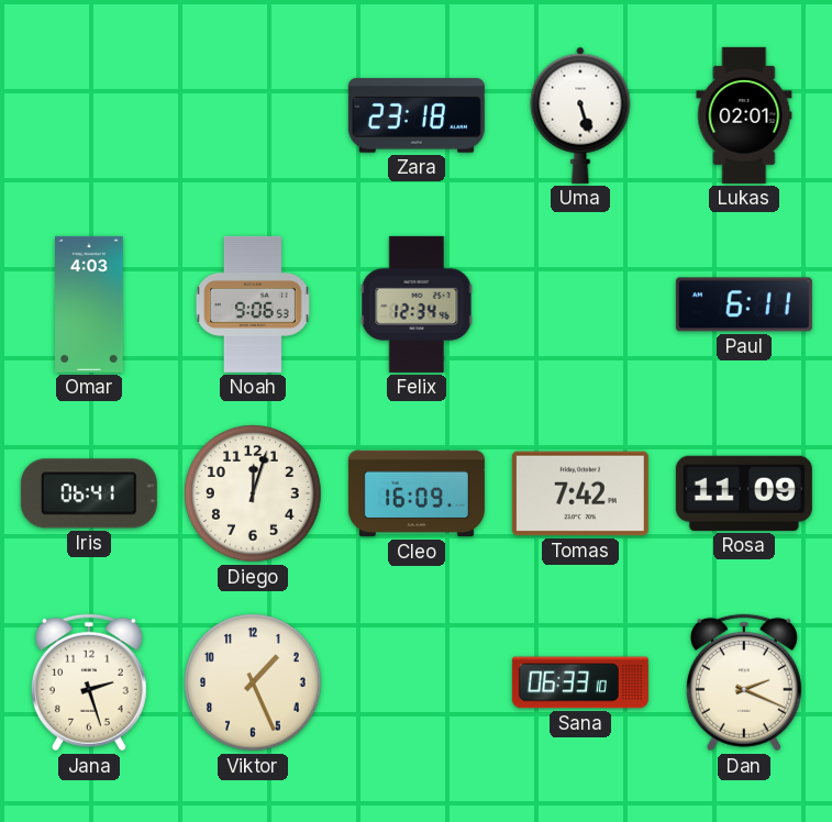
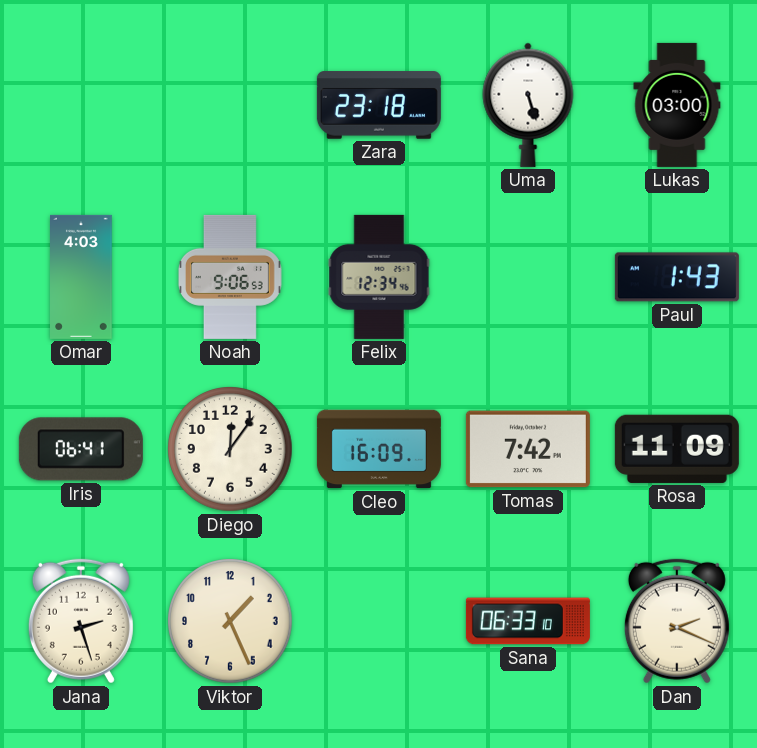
Lukas: 02:01 -> 03:00
Paul: 6:11 -> 1:43
Diego: 12:03 -> 12:06
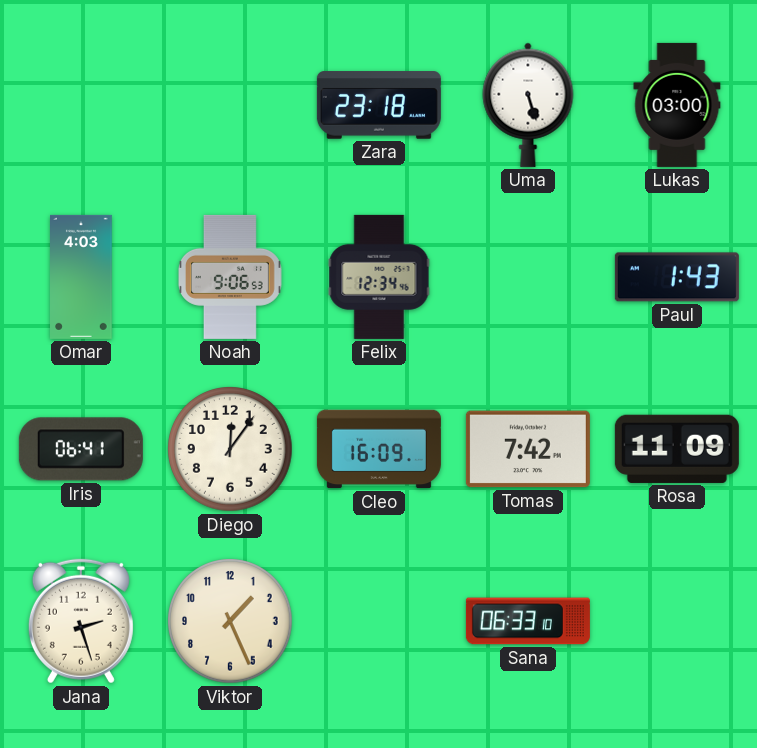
Dan: 2:19 -> none
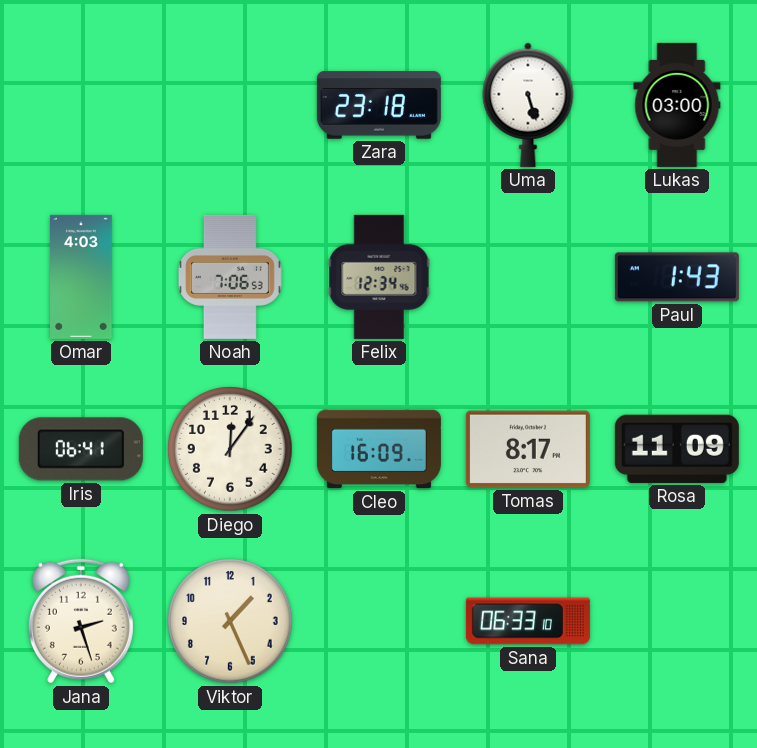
Noah: 9:06 -> 7:06
Tomas: 7:42 -> 8:17
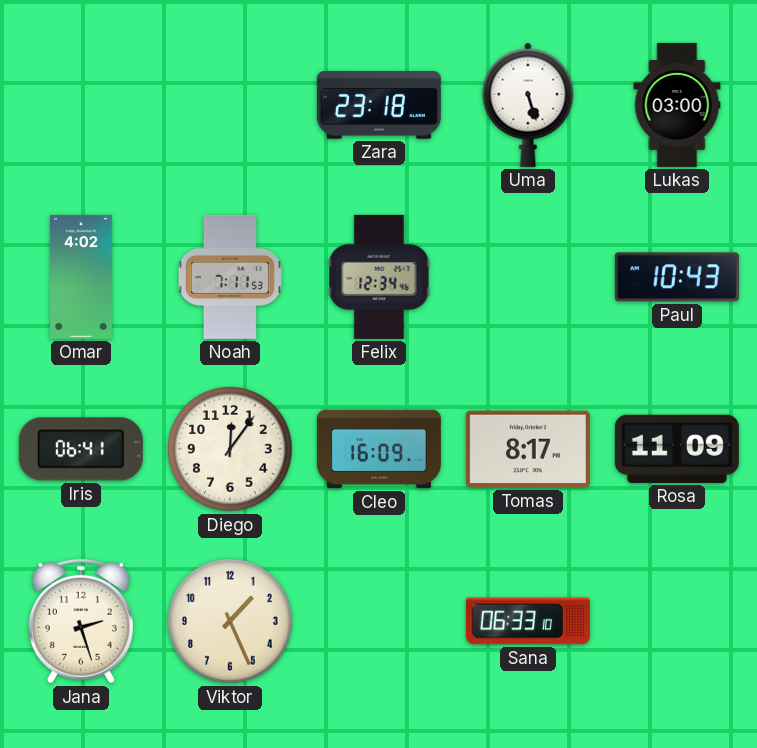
Omar: 4:03 -> 4:02
Noah: 7:06 -> 7:11
Paul: 1:43 -> 10:43
